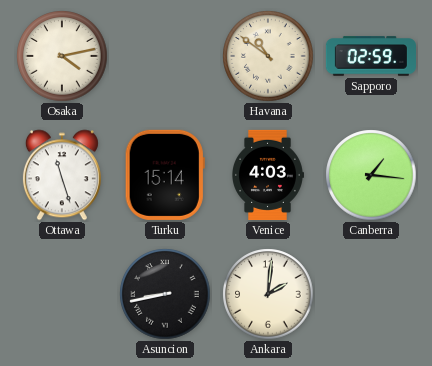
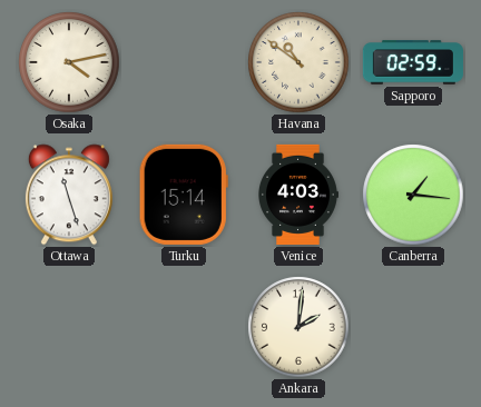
Asuncion: 8:43 -> none
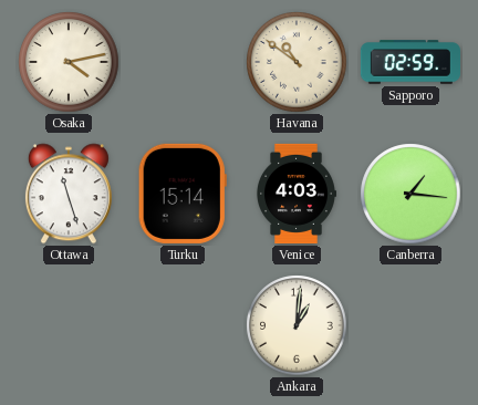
Ankara: 2:01 -> 1:01
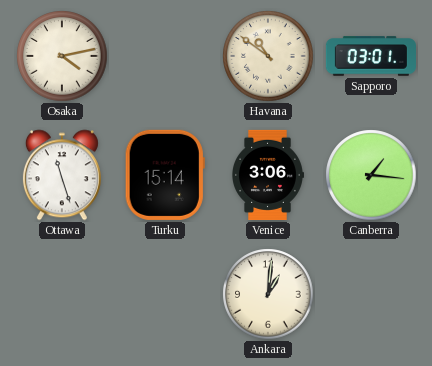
Sapporo: 02:59 -> 03:01
Venice: 4:03 -> 3:06
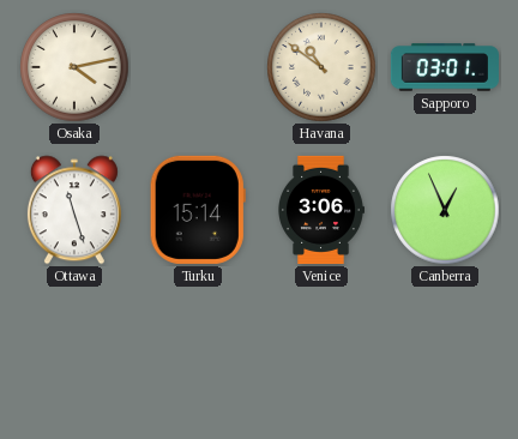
Canberra: 1:16 -> 12:56
Ankara: 1:01 -> none
